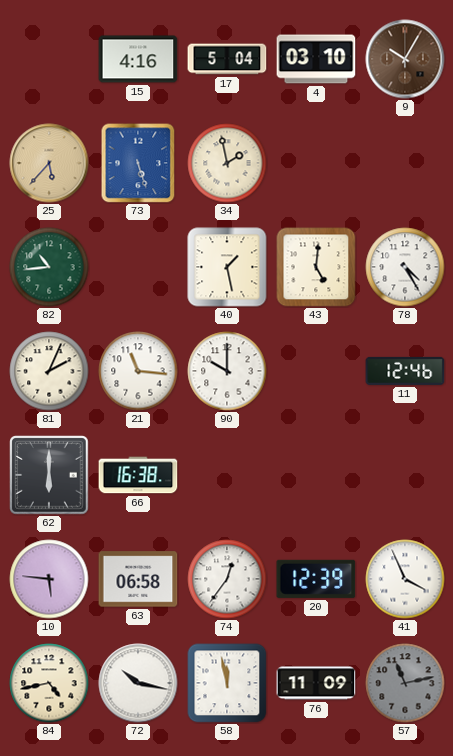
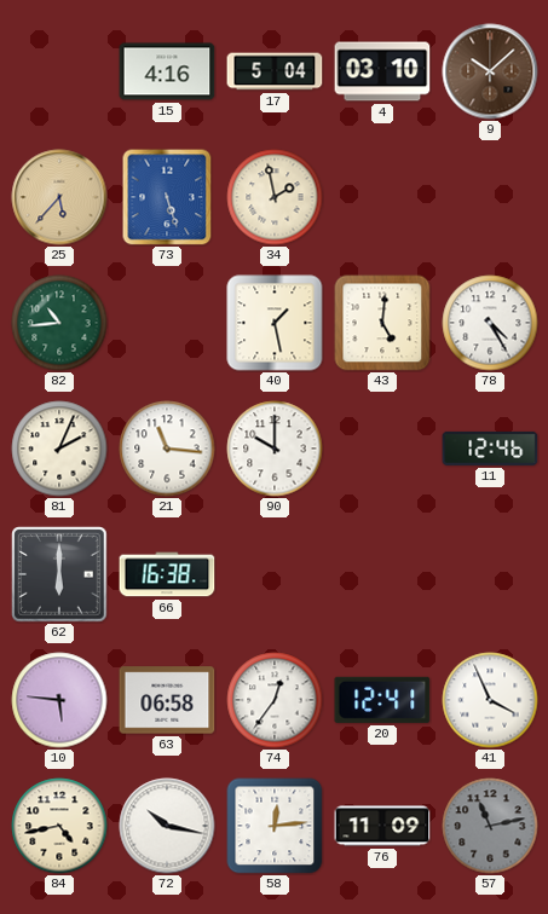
9: 10:05 -> 10:08
20: 12:39 -> 12:41
58: 11:58 -> 12:14
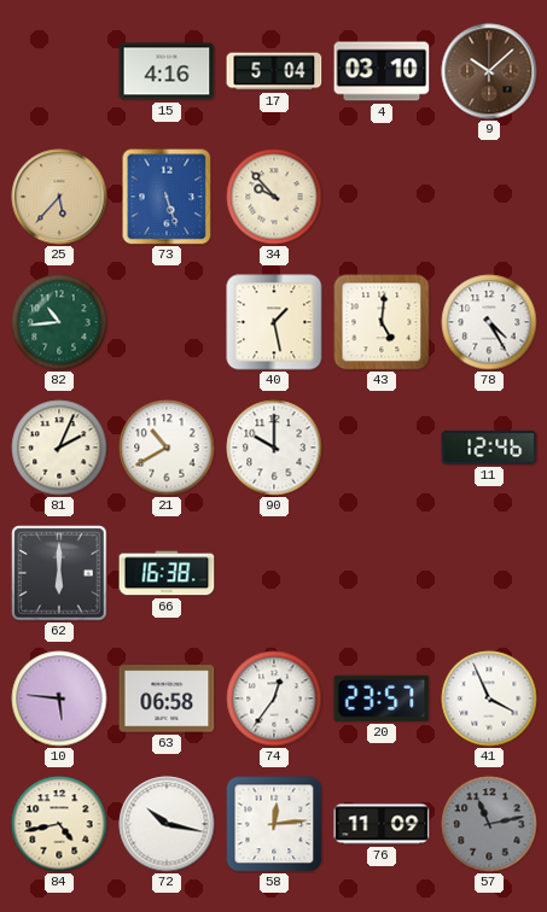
34: 1:58 -> 9:53
21: 11:16 -> 10:40
20: 12:41 -> 23:57
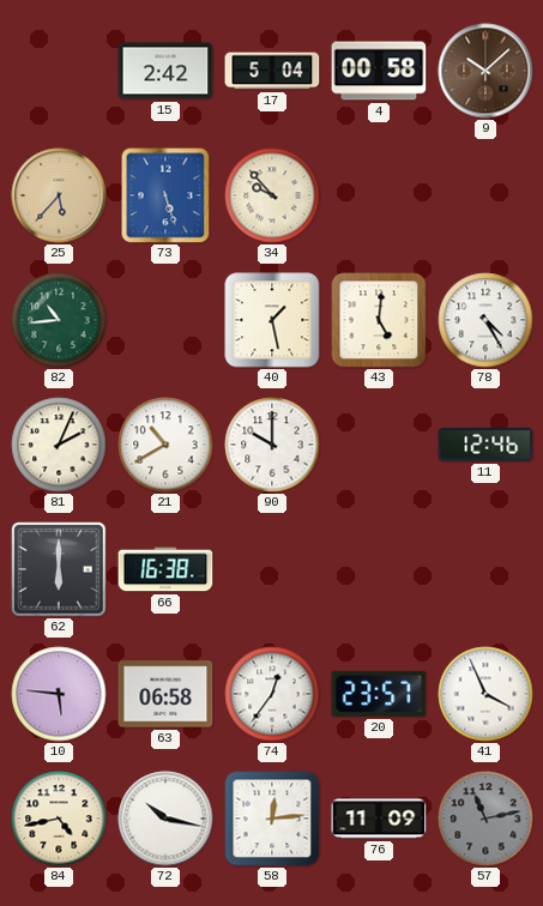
15: 4:16 -> 2:42
4: 03:10 -> 00:58
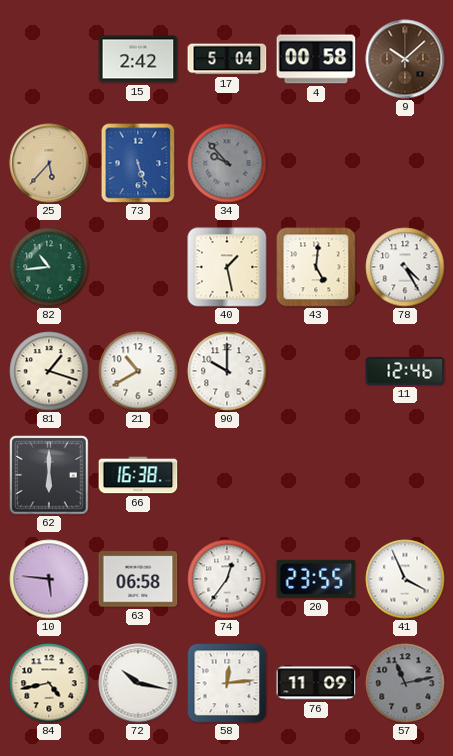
34 dial: cream -> grey
81: 2:04 -> 1:18
20: 23:57 -> 23:55
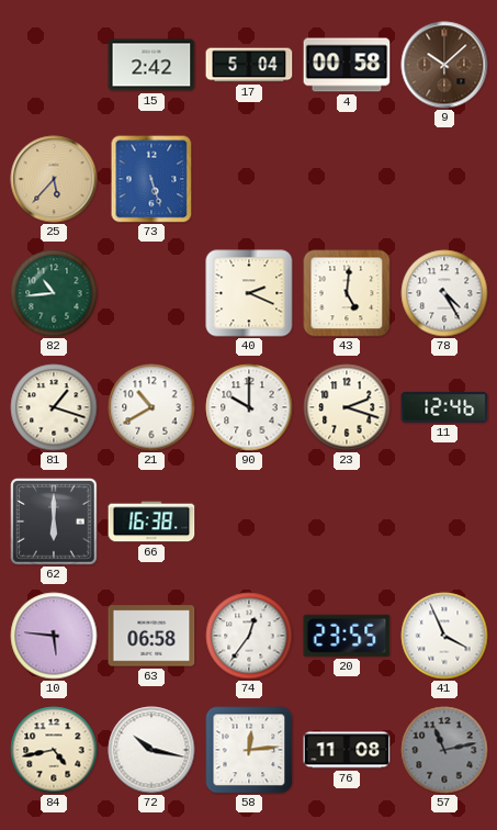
34: 9:53 -> none
40: 1:28 -> 2:19
23: none -> 2:18
76: 11:09 -> 11:08
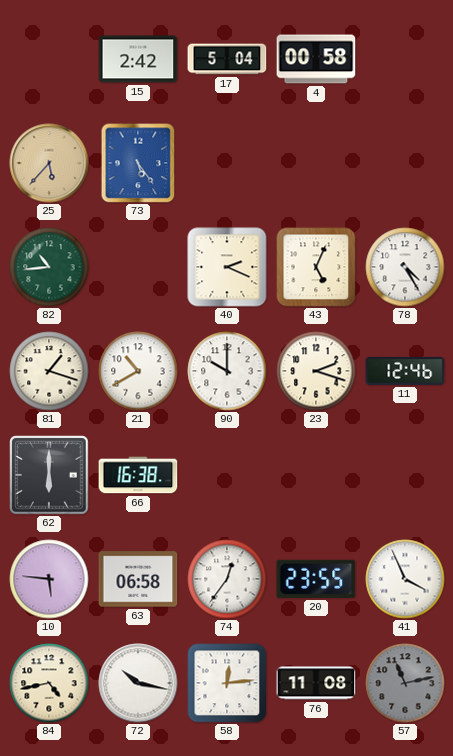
9: 10:08 -> none
73: 5:27 -> 5:24
43: 5:01 -> 5:04
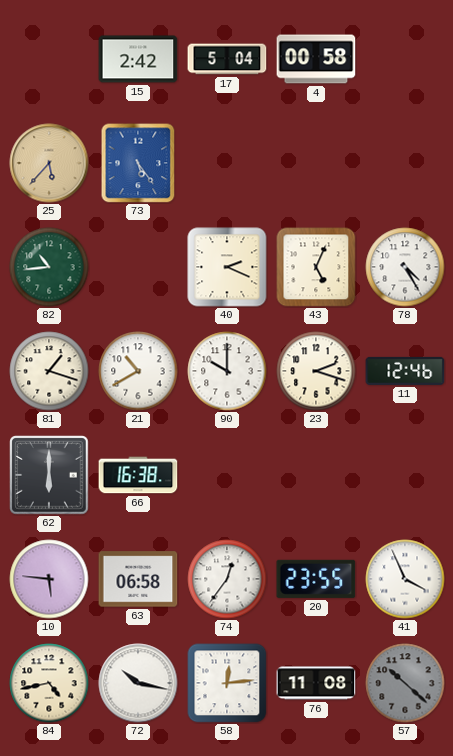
57: 11:13 -> 10:22
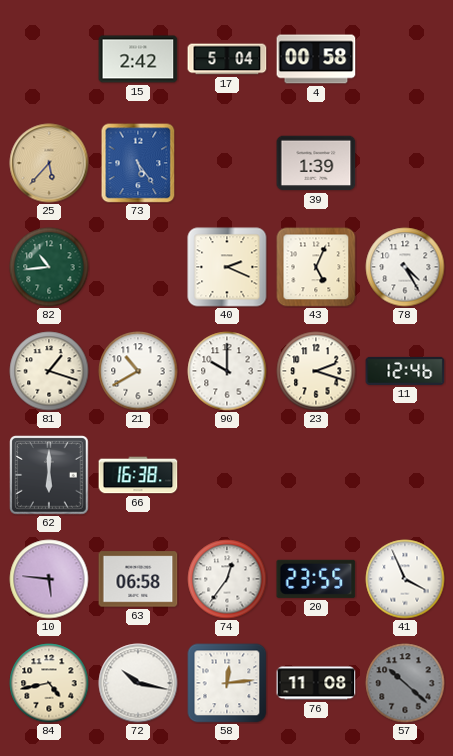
39: none -> 1:39
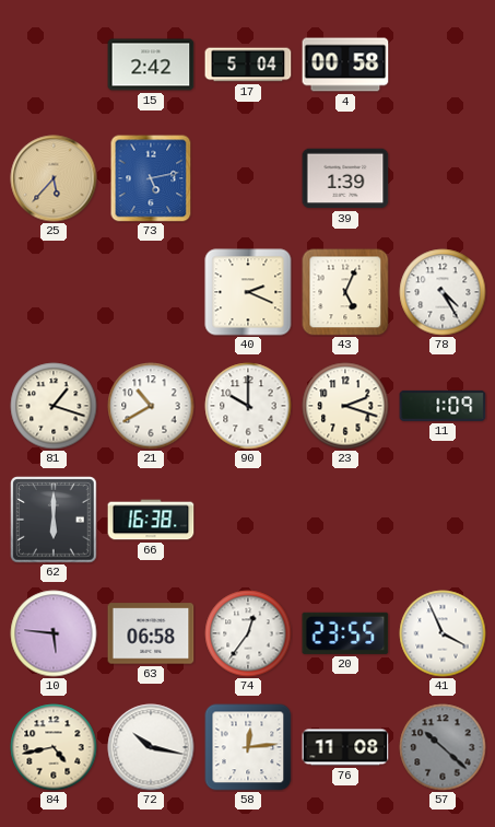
73: 5:24 -> 5:13
82: 10:44 -> none
11: 12:46 -> 1:09
